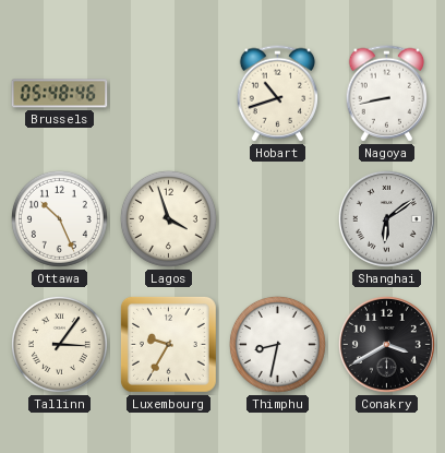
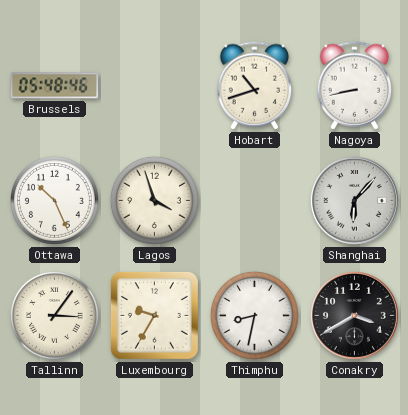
Shanghai: 6:09 -> 6:07
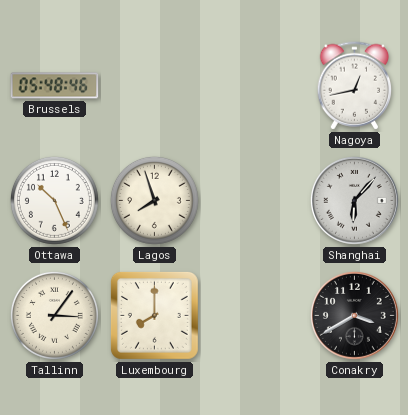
Hobart: 10:42 -> none
Nagoya: 8:43 -> 12:43
Lagos: 3:57 -> 7:57
Luxembourg: 9:35 -> 8:00
Thimphu: 8:32 -> none
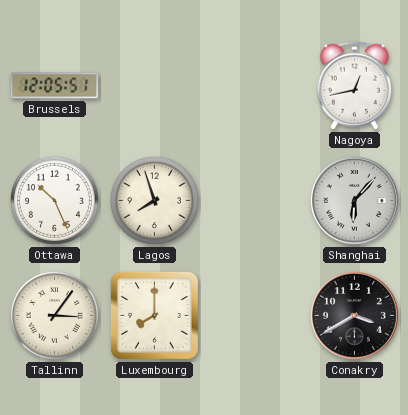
Brussels: 05:48 -> 12:05
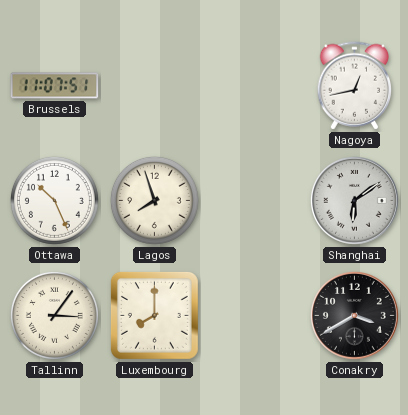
Brussels: 12:05 -> 11:07
Shanghai: 6:07 -> 6:09
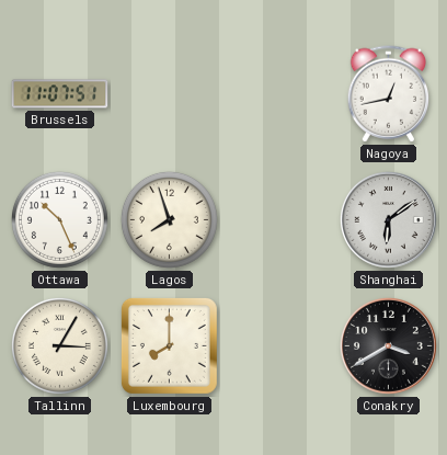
Tallinn: 3:06 -> 3:05
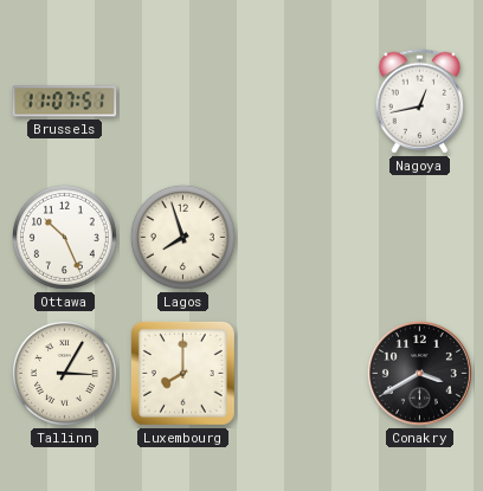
Shanghai: 6:09 -> none
